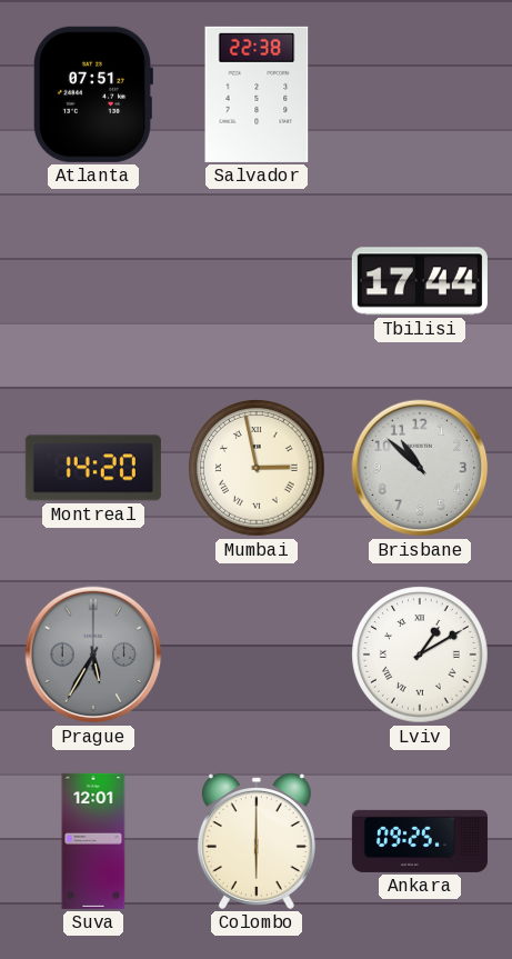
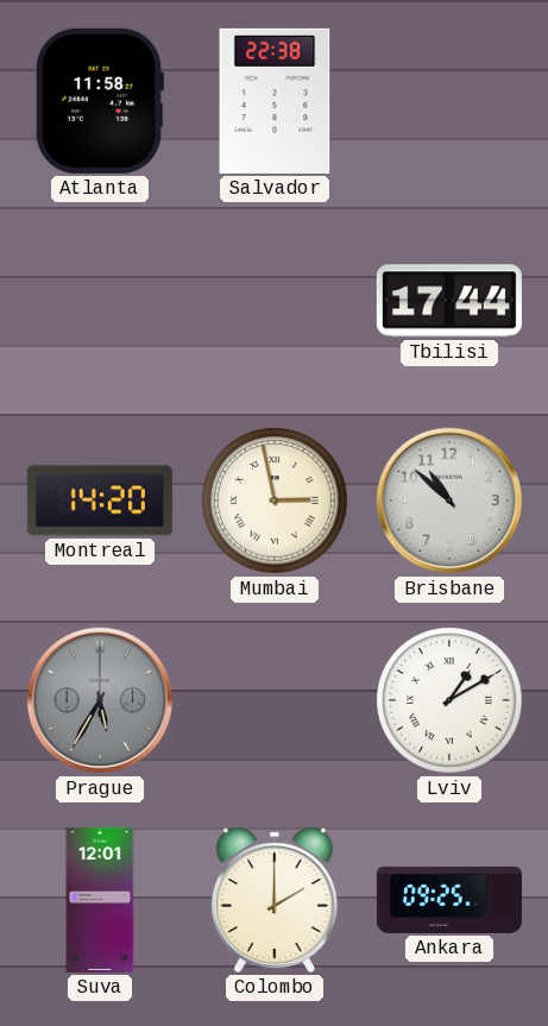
Atlanta: 07:51 -> 11:58
Colombo: 6:00 -> 2:00
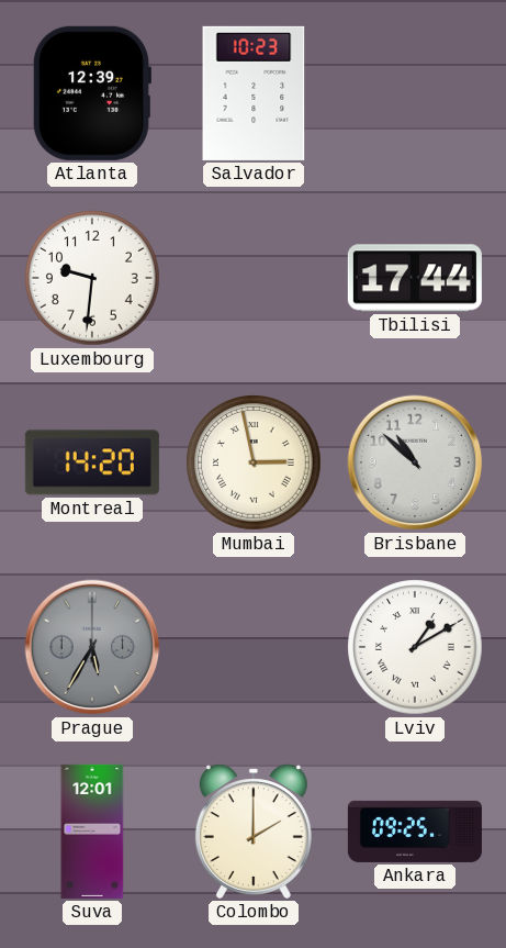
Atlanta: 11:58 -> 12:39
Salvador: 22:38 -> 10:23
Luxembourg: none -> 9:31
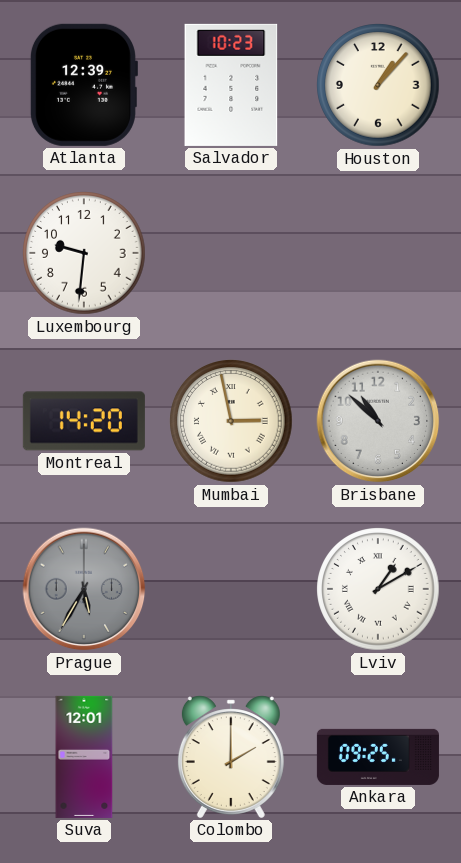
Houston: none -> 1:07
Tbilisi: 17:44 -> none
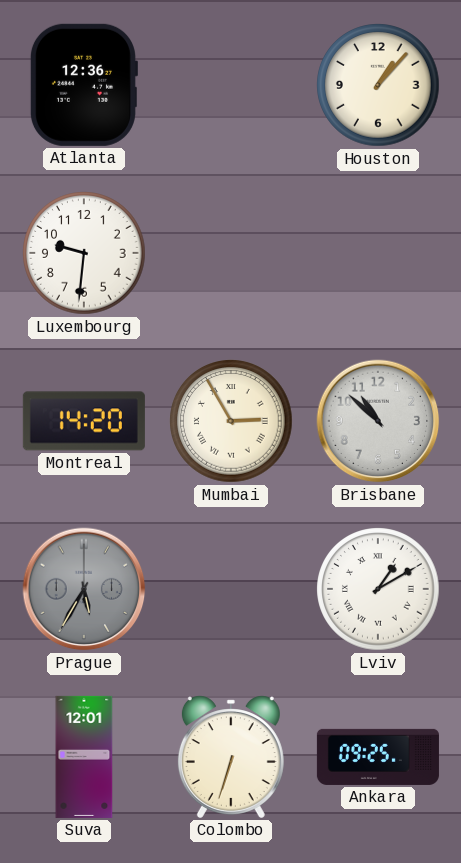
Atlanta: 12:39 -> 12:36
Salvador: 10:23 -> none
Mumbai: 2:58 -> 2:55
Colombo: 2:00 -> 6:33
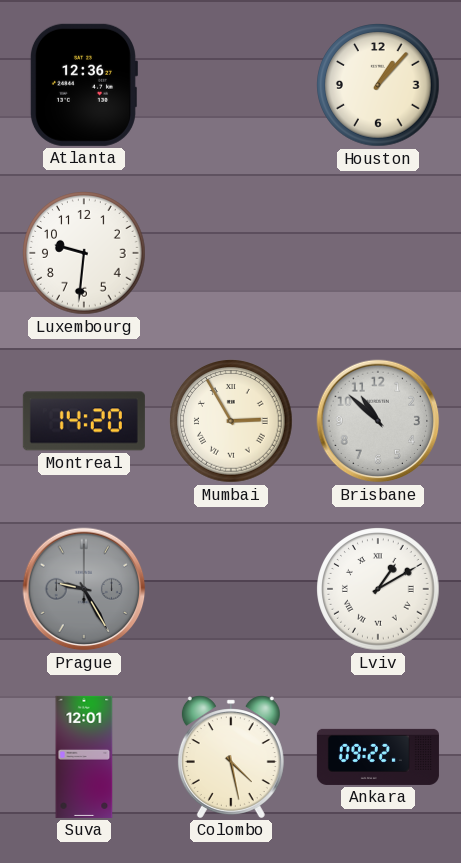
Prague: 5:35 -> 9:25
Colombo: 6:33 -> 4:28
Ankara: 09:25 -> 09:22
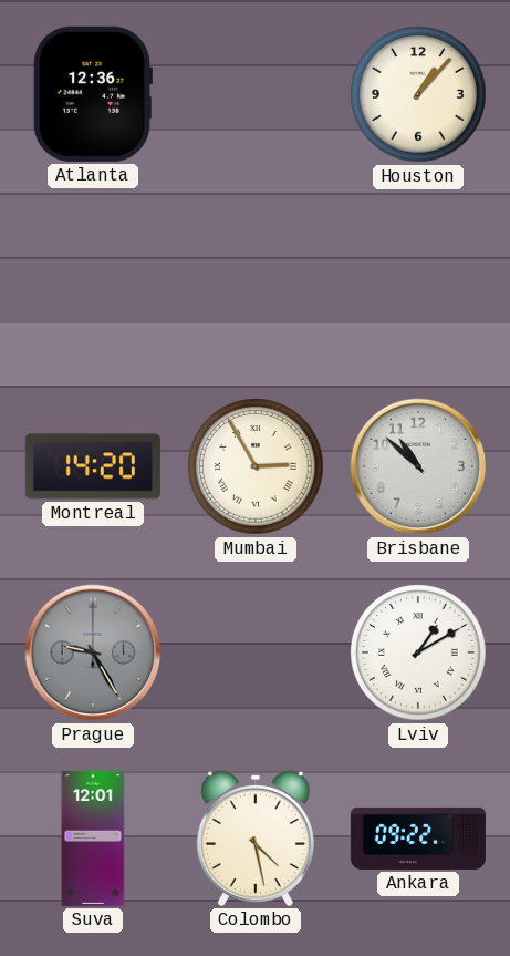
Luxembourg: 9:31 -> none
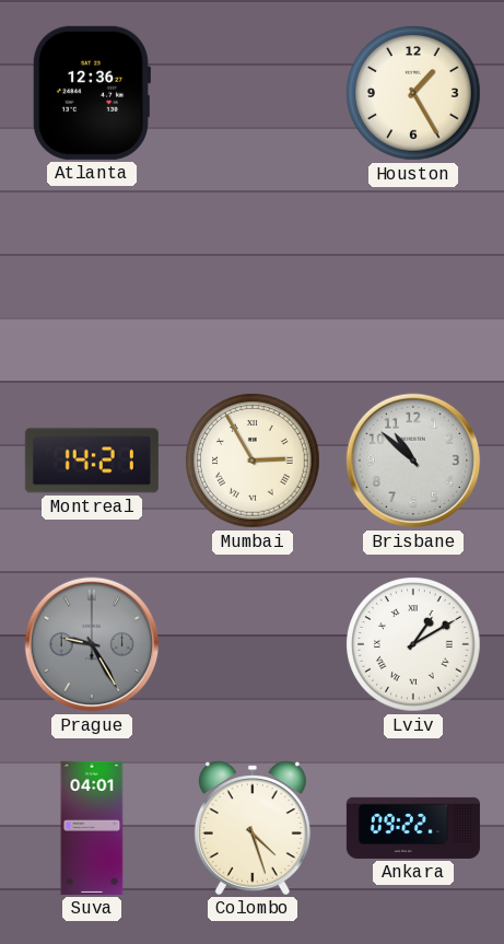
Houston: 1:07 -> 1:25
Montreal: 14:20 -> 14:21
Suva: 12:01 -> 04:01
Colombo: 4:28 -> 4:27
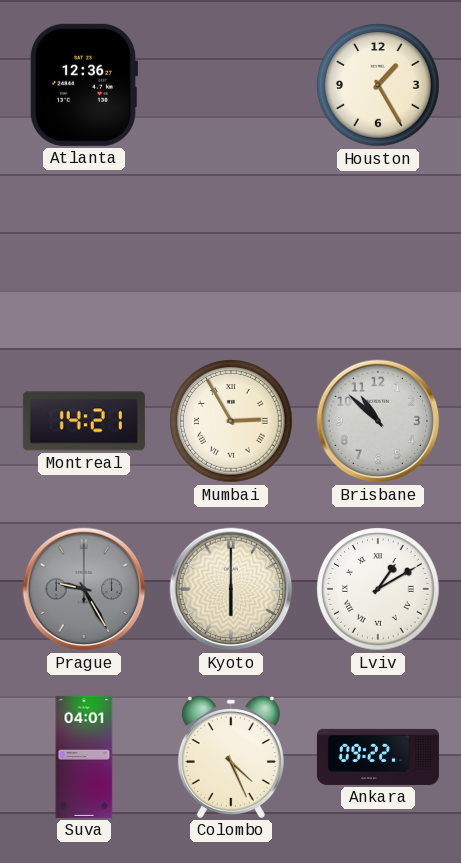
Kyoto: none -> 6:00
Colombo: 4:27 -> 4:26
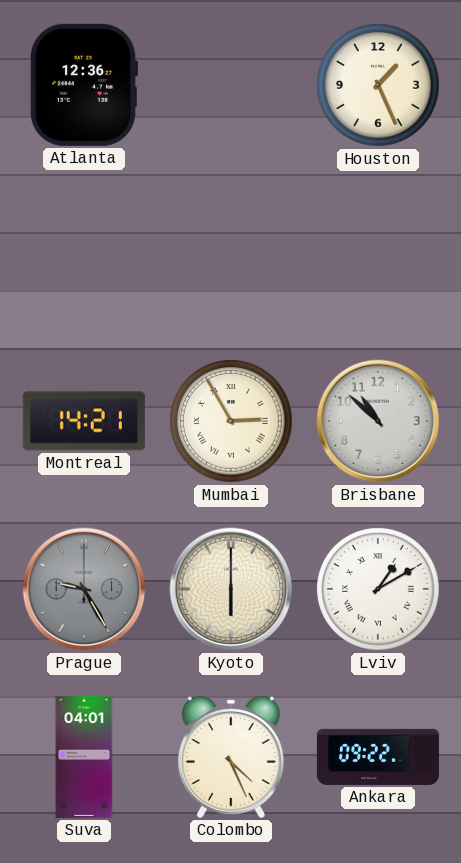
Houston: 1:25 -> 1:26
